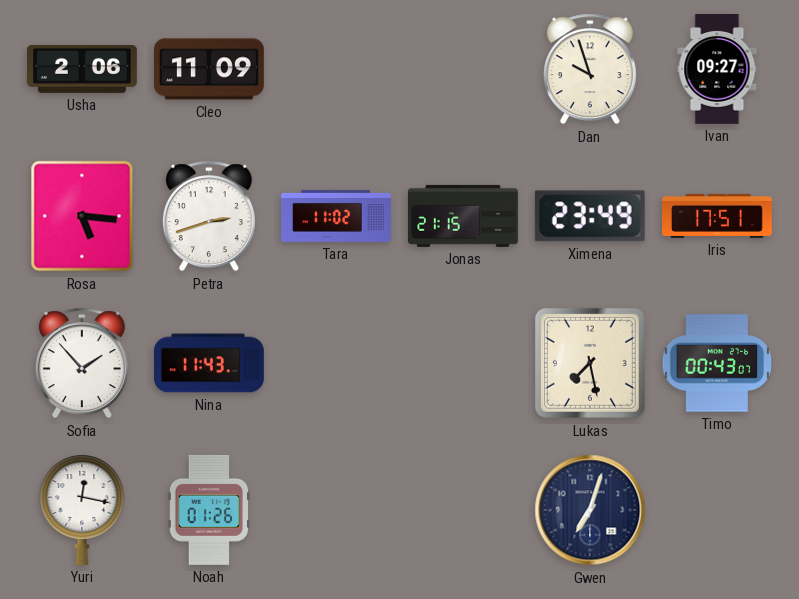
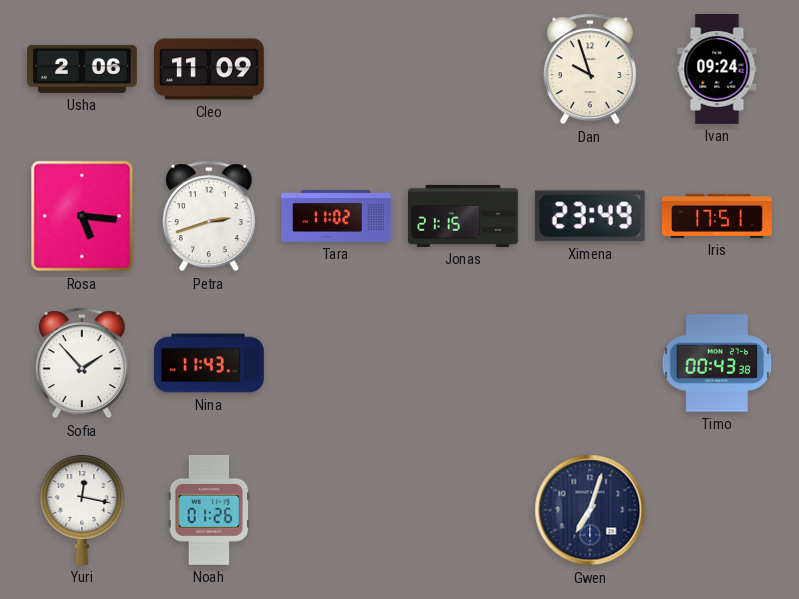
Ivan: 09:27 -> 09:24
Lukas: 7:28 -> none
Timo: 00:43:07 -> 00:43:38
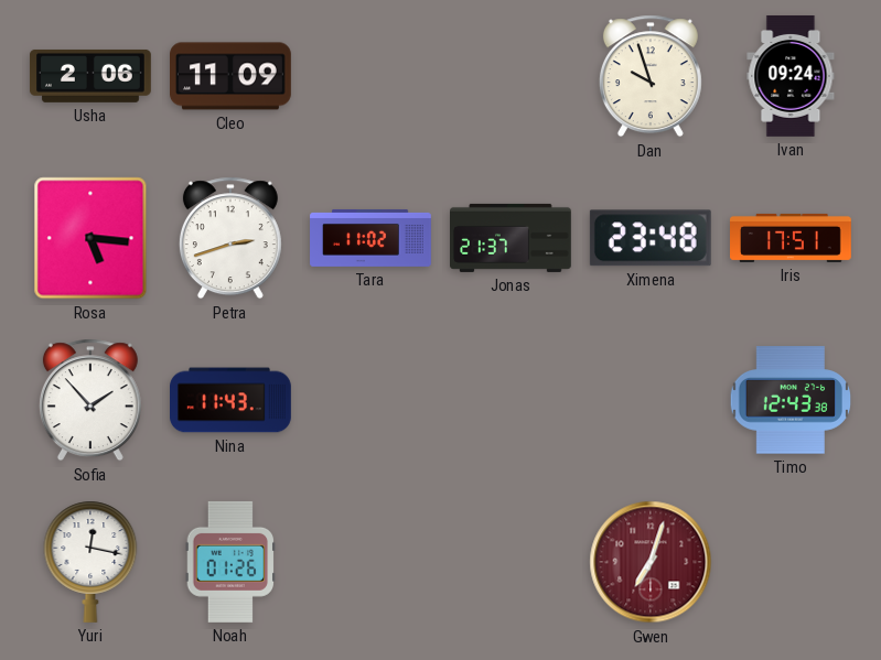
Jonas: 21:15 -> 21:37
Ximena: 23:49 -> 23:48
Timo: 00:43 -> 12:43
Gwen dial: navy -> burgundy
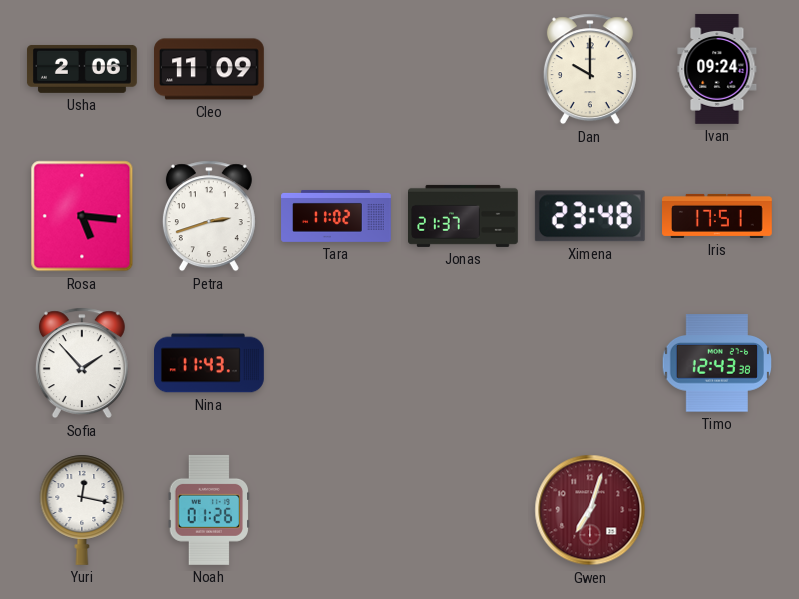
Dan: 9:57 -> 10:00
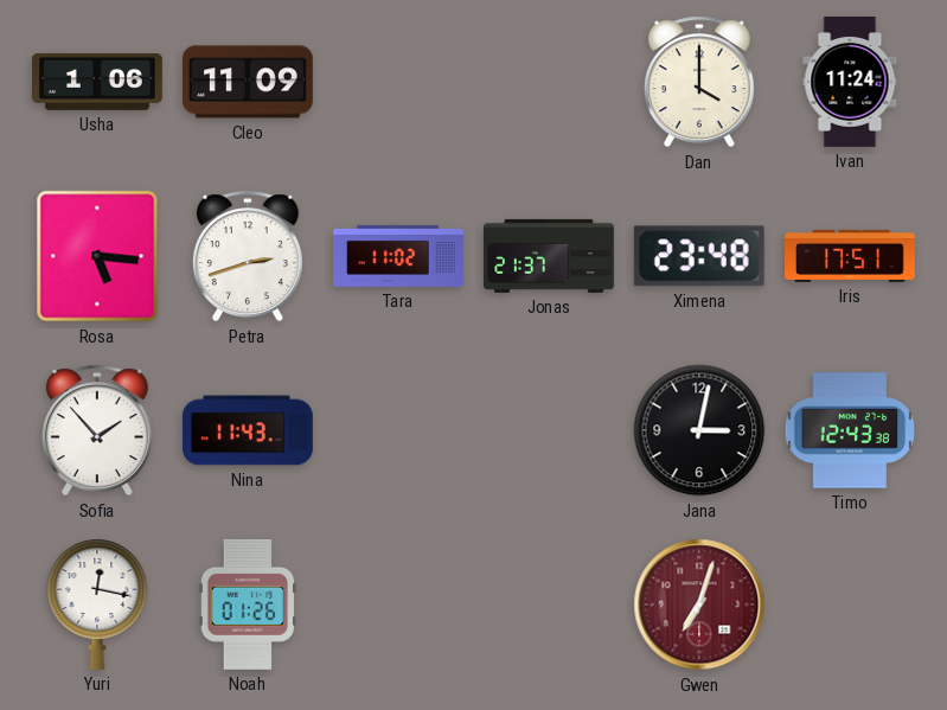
Usha: 2:06 -> 1:06
Dan: 10:00 -> 4:00
Ivan: 09:24 -> 11:24
Jana: none -> 3:02
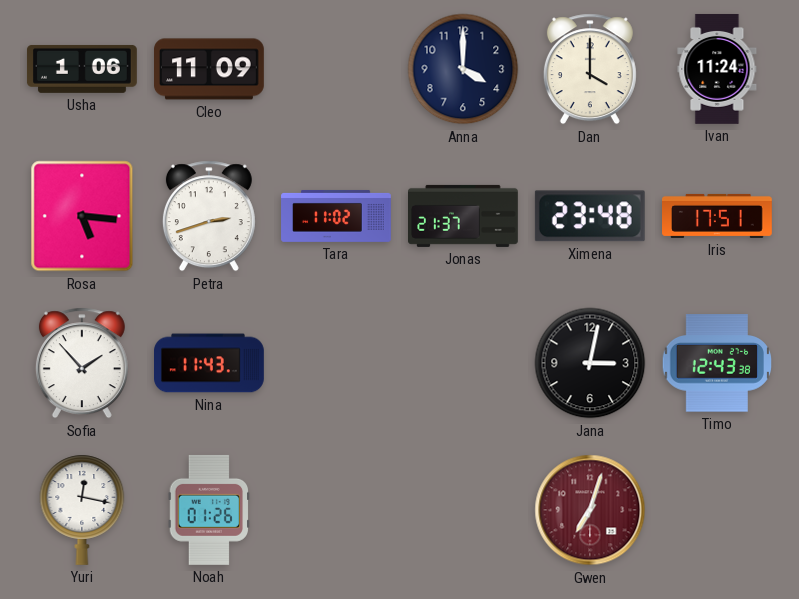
Anna: none -> 4:00
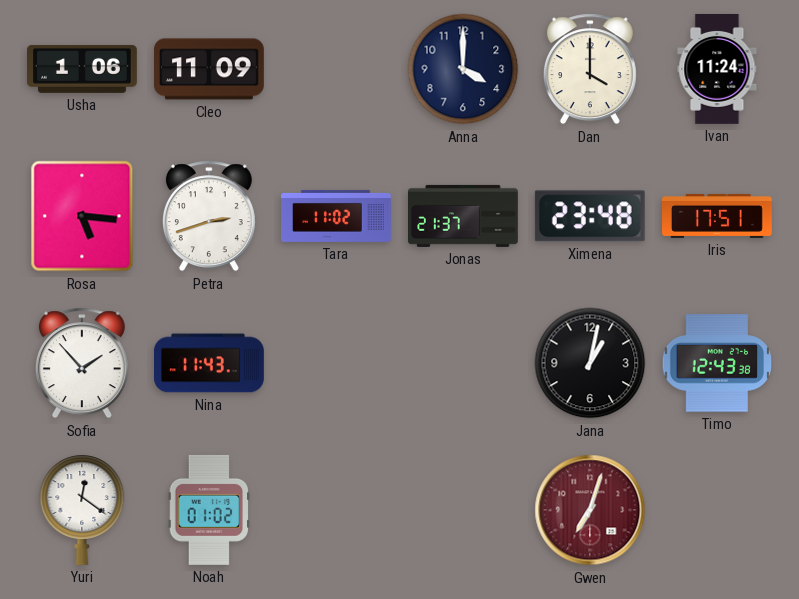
Jana: 3:02 -> 1:02
Yuri: 12:17 -> 12:21
Noah: 01:26 -> 01:02
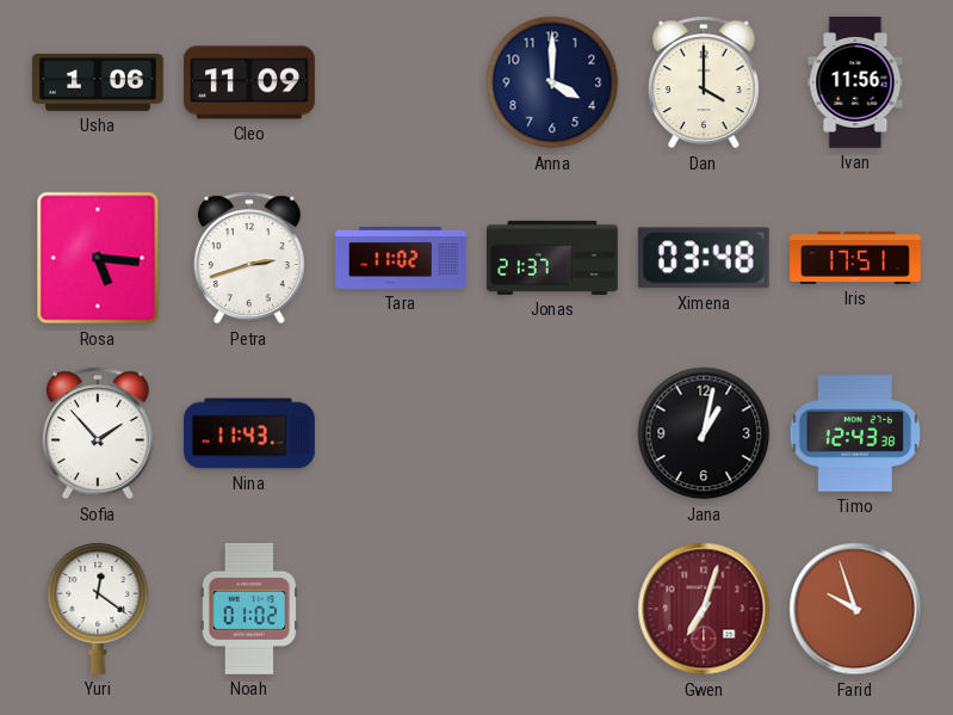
Ivan: 11:24 -> 11:56
Ximena: 23:48 -> 03:48
Farid: none -> 9:57
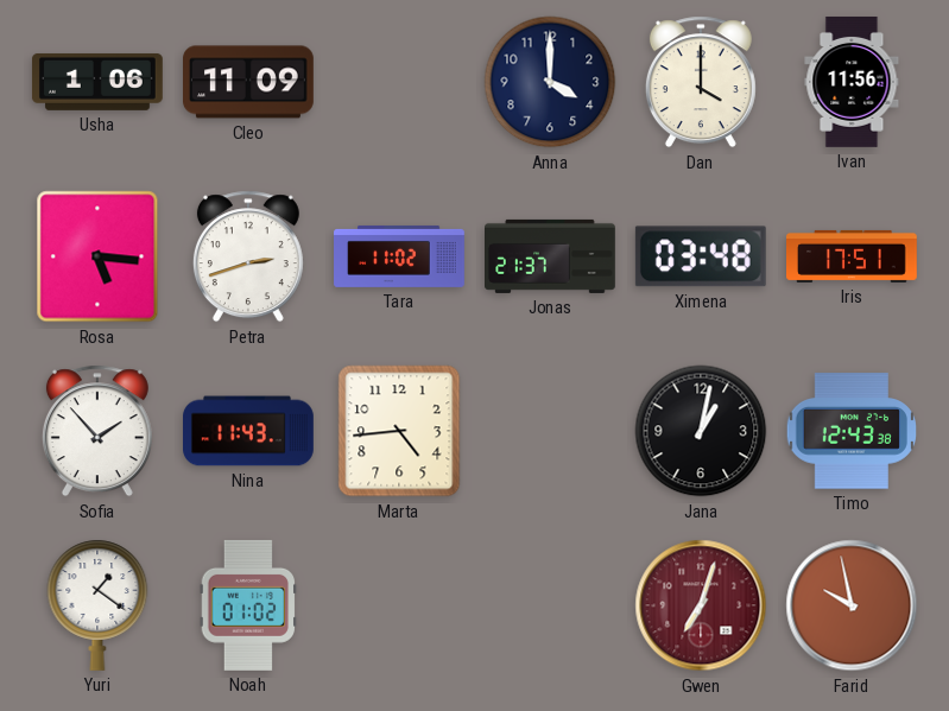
Marta: none -> 4:44
Yuri: 12:21 -> 1:21
Farid: 9:57 -> 9:58
